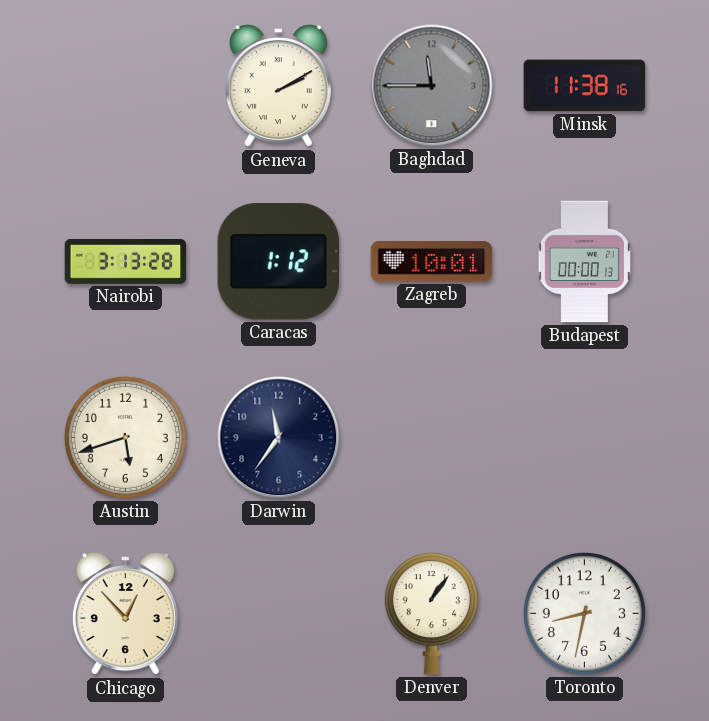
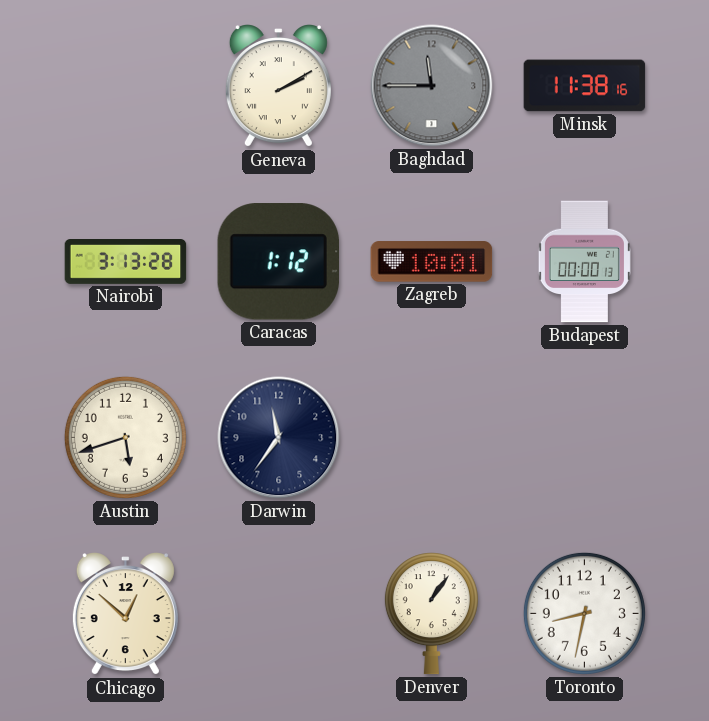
Chicago: 12:53 -> 12:52
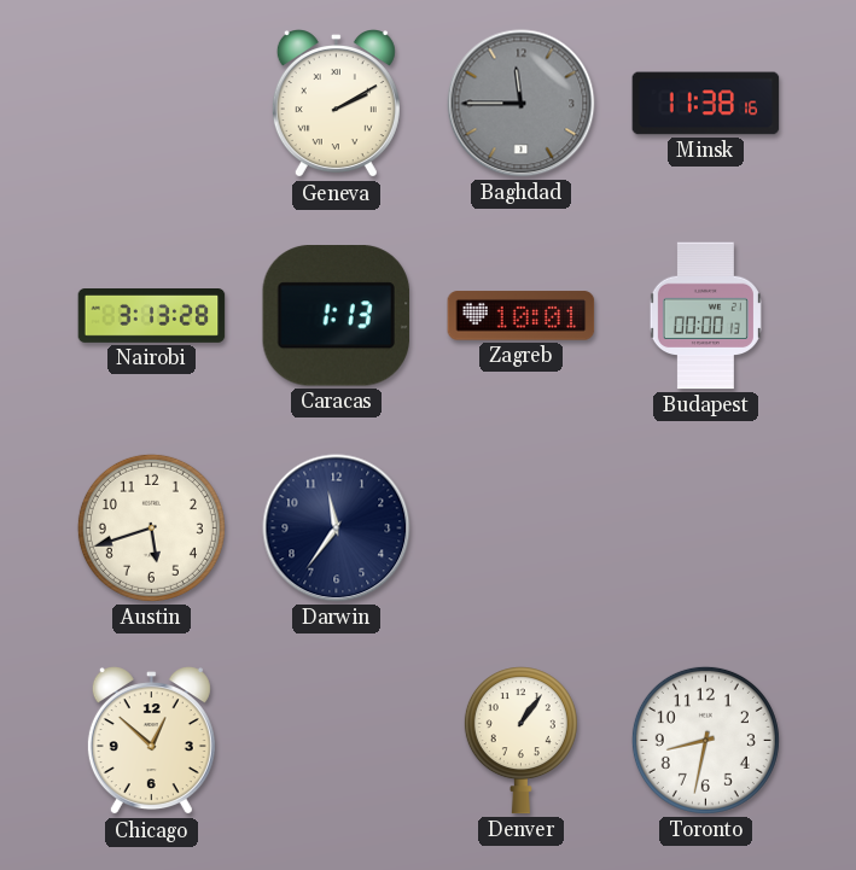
Caracas: 1:12 -> 1:13
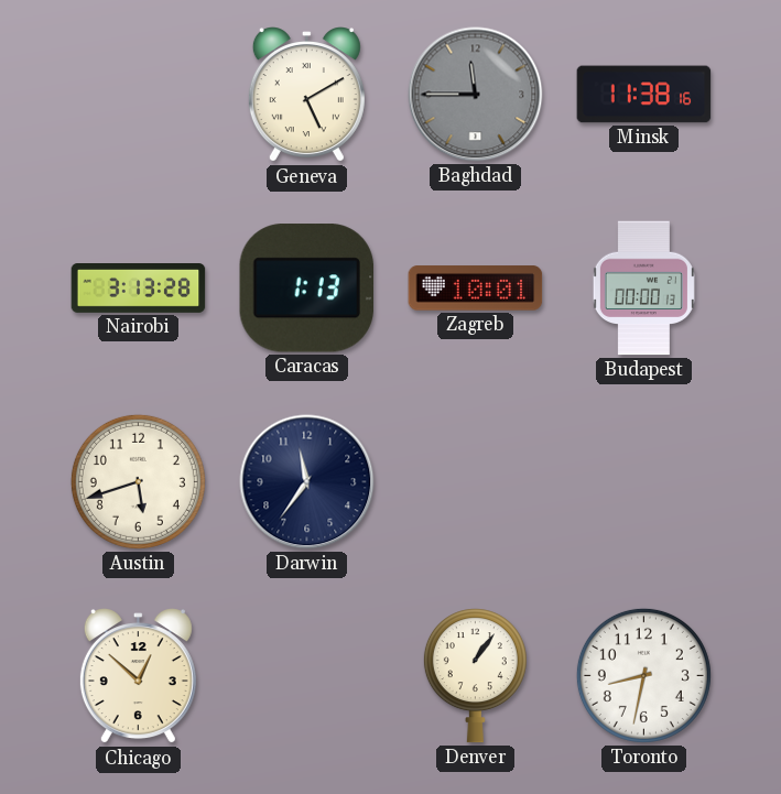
Geneva: 2:10 -> 5:10
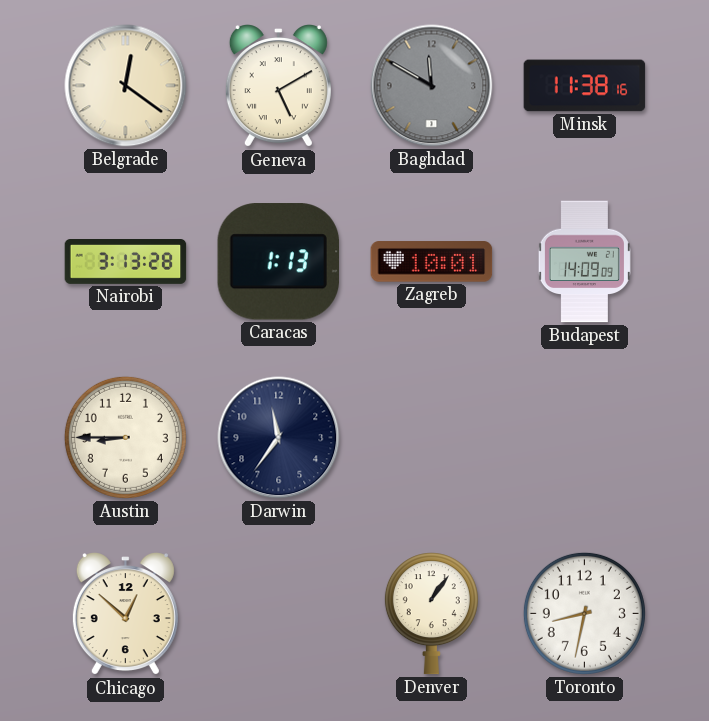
Belgrade: none -> 12:21
Baghdad: 11:45 -> 11:50
Budapest: 00:00 -> 14:09
Austin: 5:42 -> 8:45
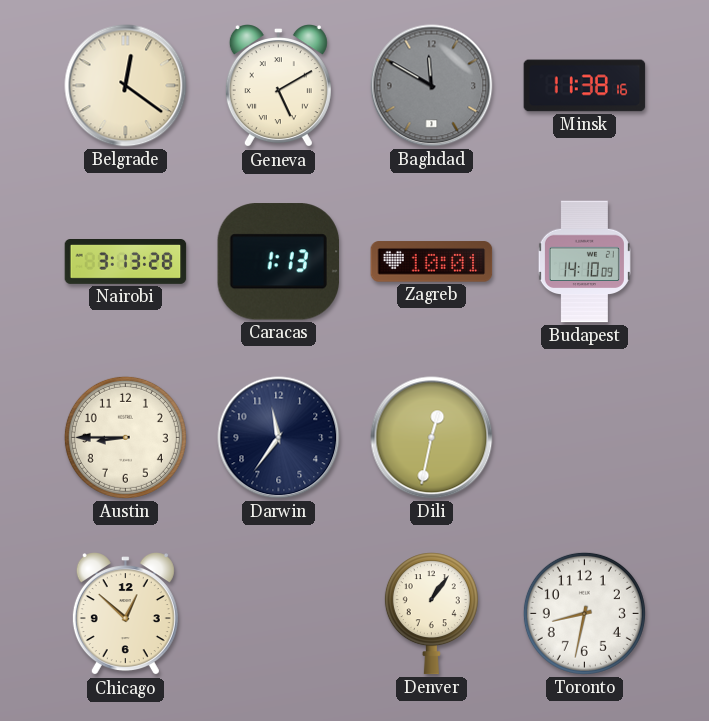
Budapest: 14:09 -> 14:10
Dili: none -> 12:32
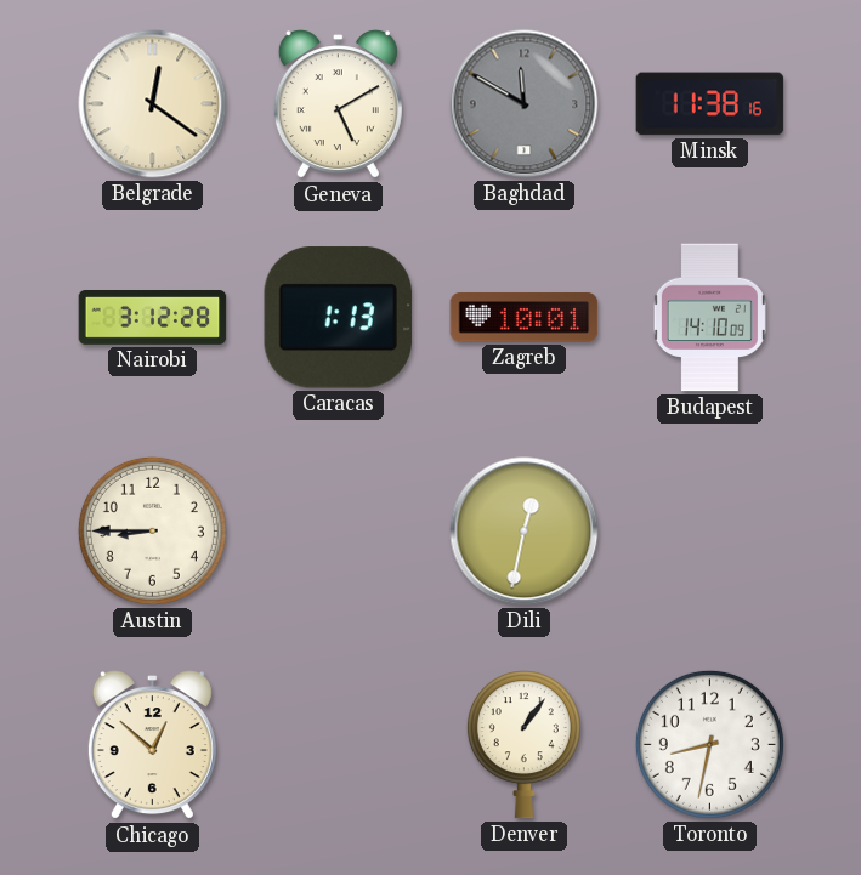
Nairobi: 3:13 -> 3:12
Darwin: 11:36 -> none
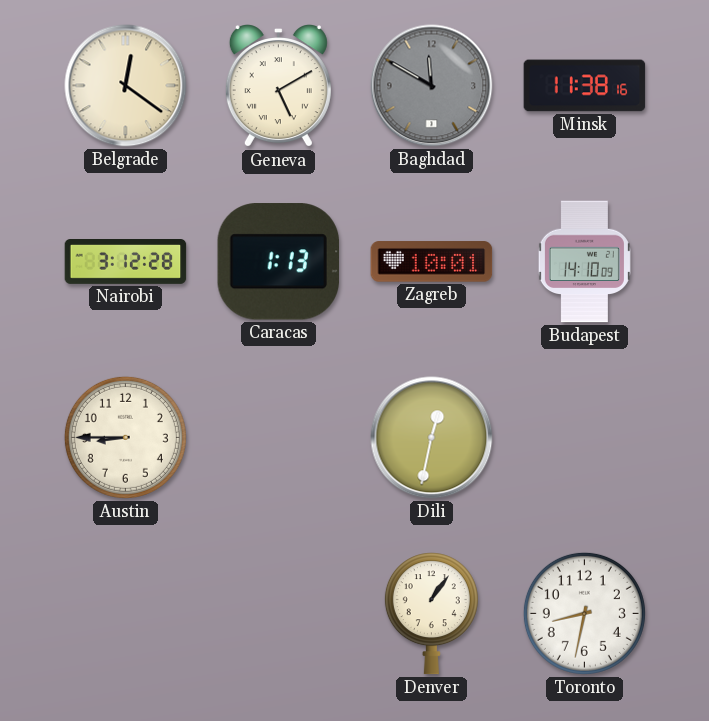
Chicago: 12:52 -> none
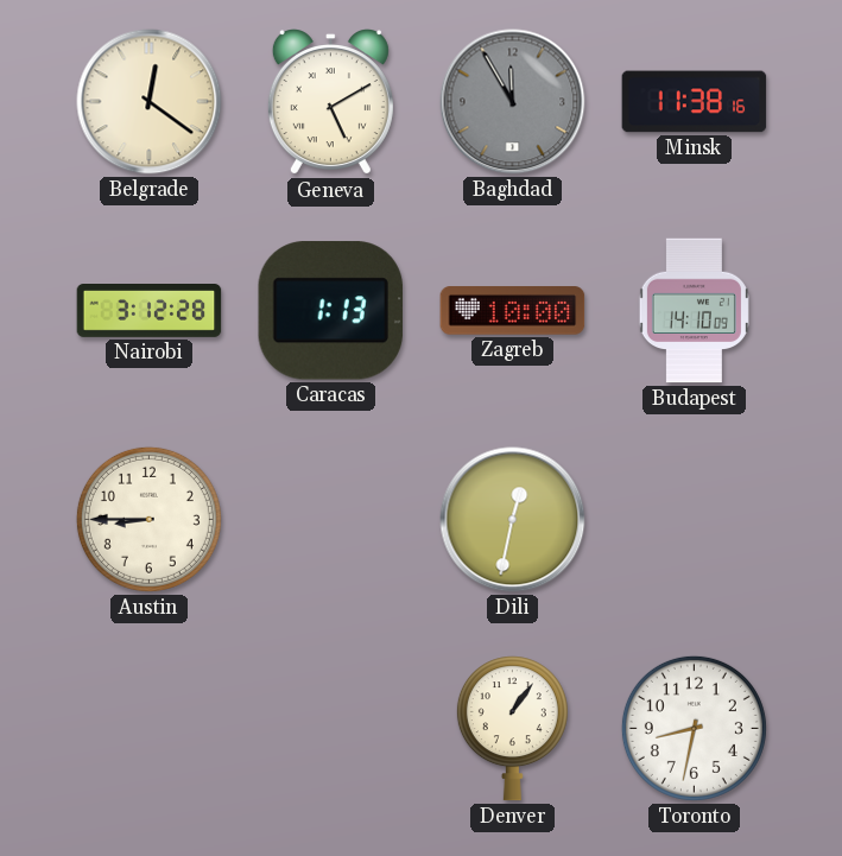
Baghdad: 11:50 -> 11:55
Zagreb: 10:01 -> 10:00
